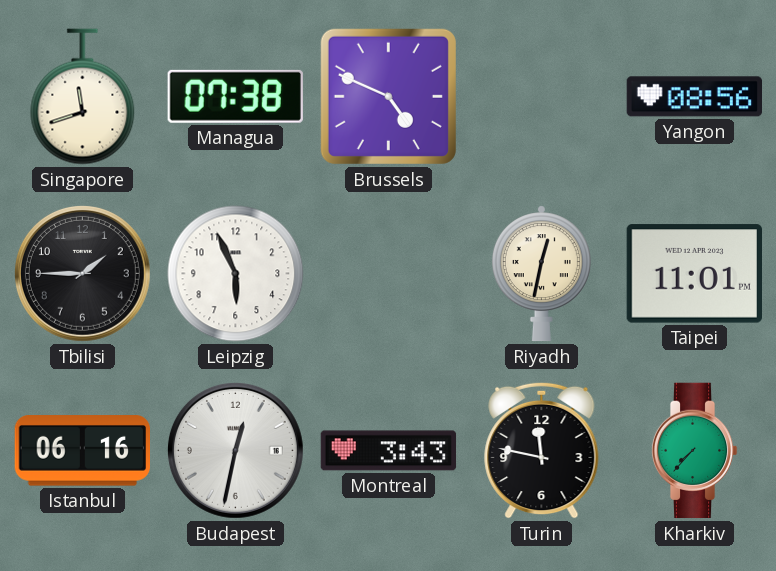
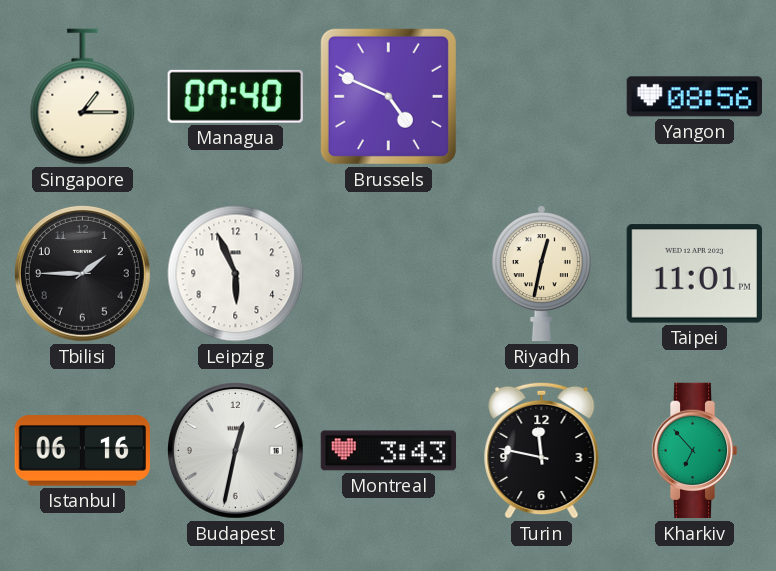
Singapore: 11:42 -> 1:15
Managua: 07:38 -> 07:40
Kharkiv: 7:37 -> 6:53
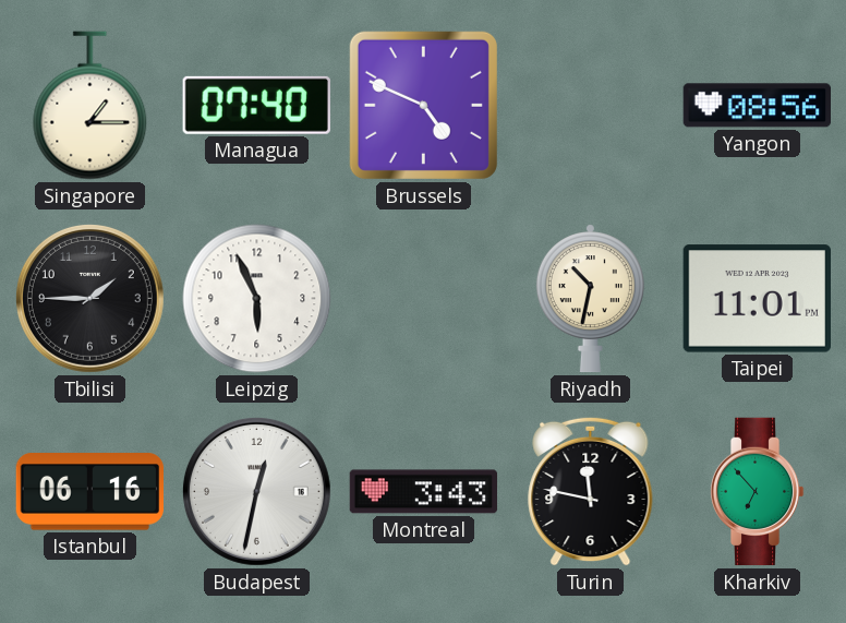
Riyadh: 12:32 -> 10:32
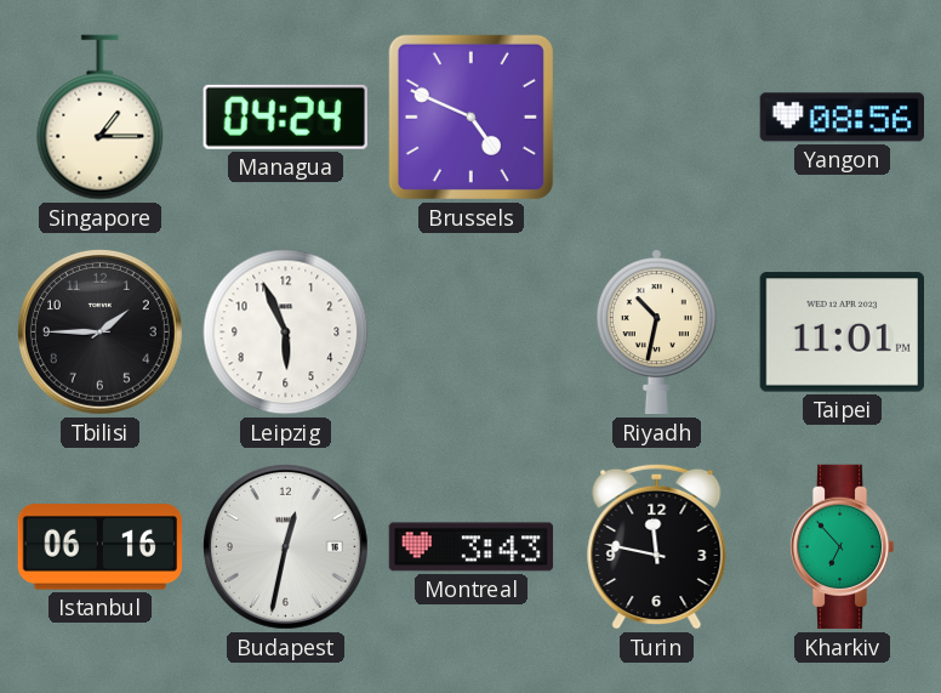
Managua: 07:40 -> 04:24
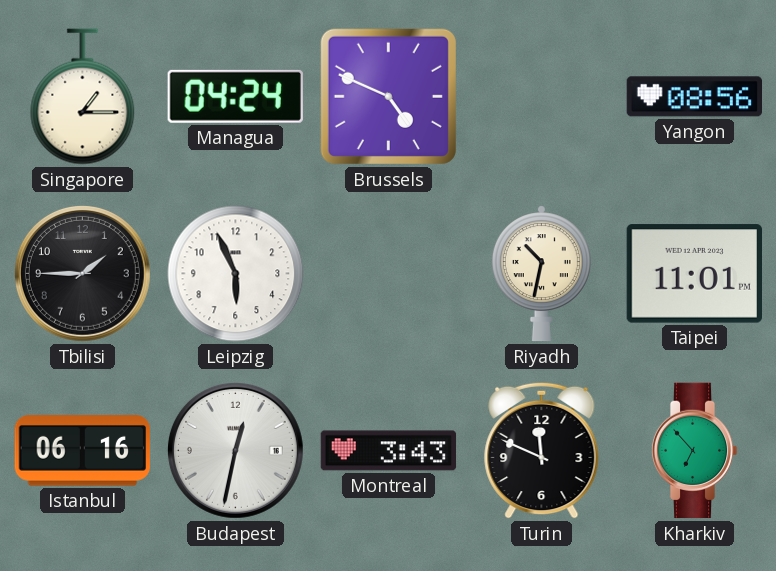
Turin: 11:47 -> 11:49
